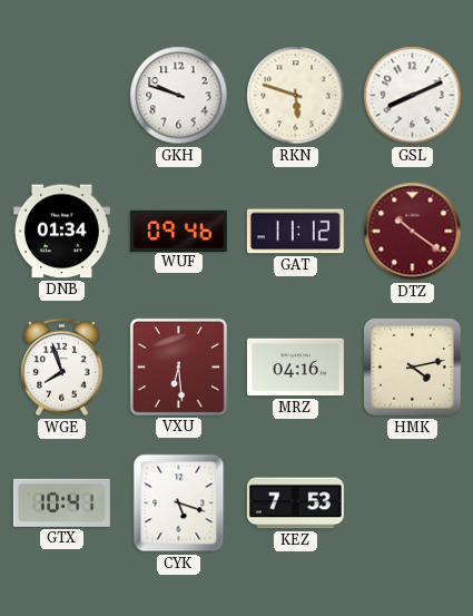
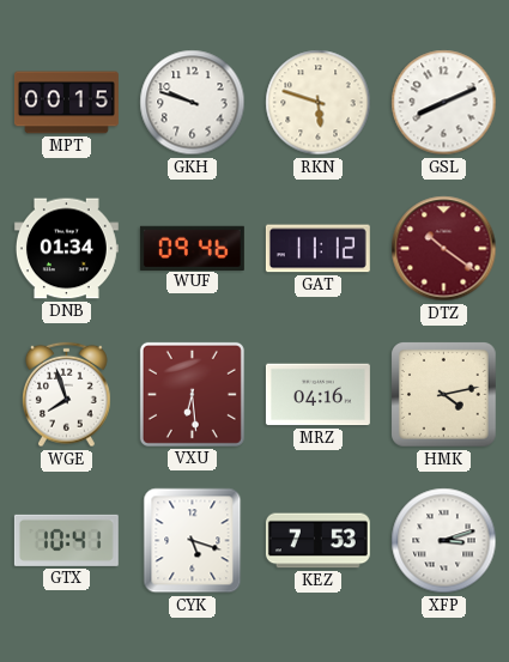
MPT: none -> 00:15
XFP: none -> 3:12
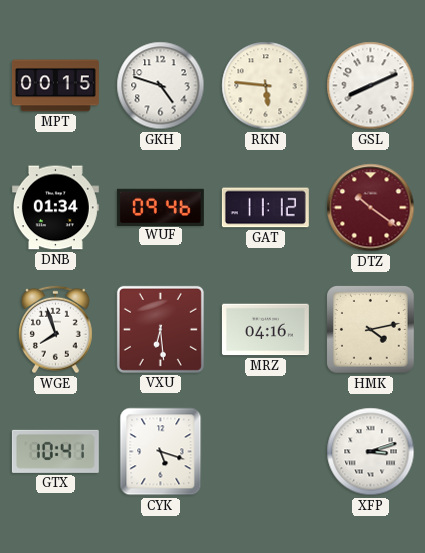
GKH: 9:48 -> 4:48
RKN: 5:48 -> 5:46
KEZ: 7:53 -> none
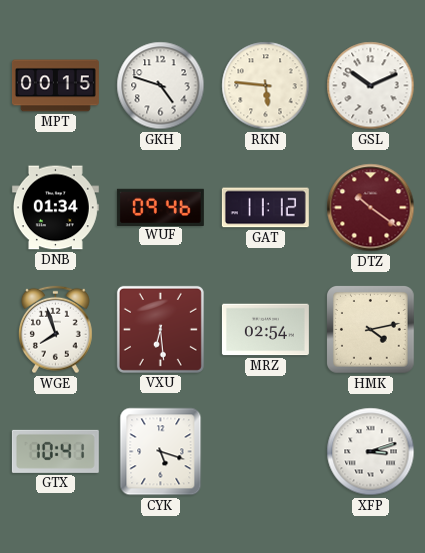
GSL: 8:11 -> 10:11
MRZ: 04:16 -> 02:54
